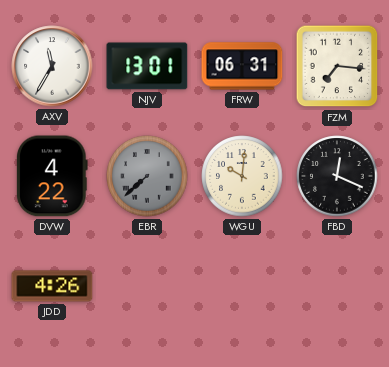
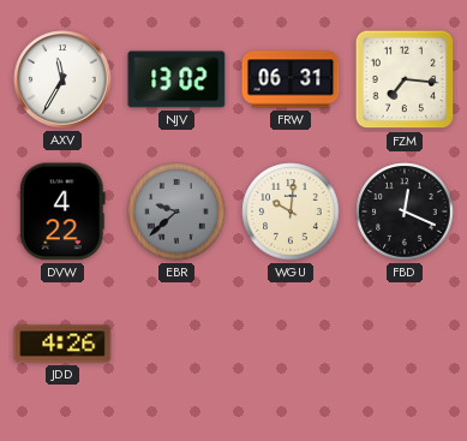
NJV: 13:01 -> 13:02
EBR: 7:38 -> 9:38
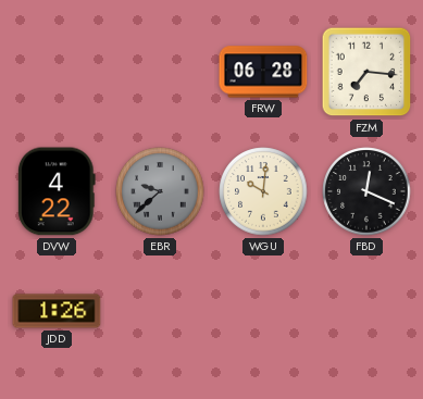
AXV: 11:35 -> none
NJV: 13:02 -> none
FRW: 06:31 -> 06:28
JDD: 4:26 -> 1:26
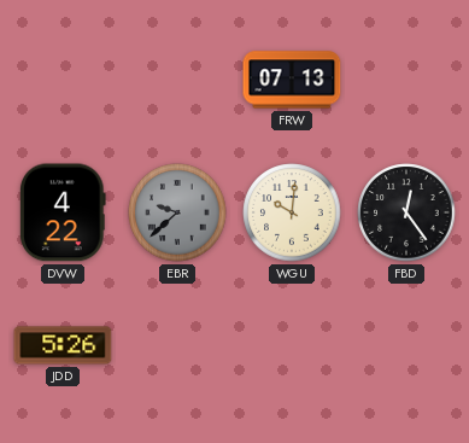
FRW: 06:28 -> 07:13
FZM: 7:16 -> none
FBD: 12:19 -> 12:24
JDD: 1:26 -> 5:26
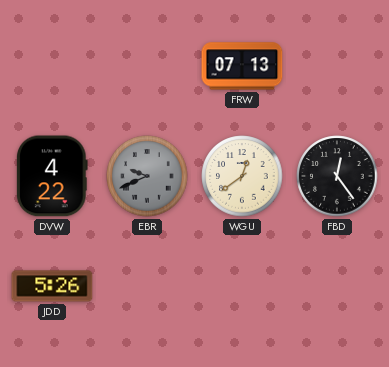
EBR: 9:38 -> 9:41
WGU: 10:01 -> 12:39
